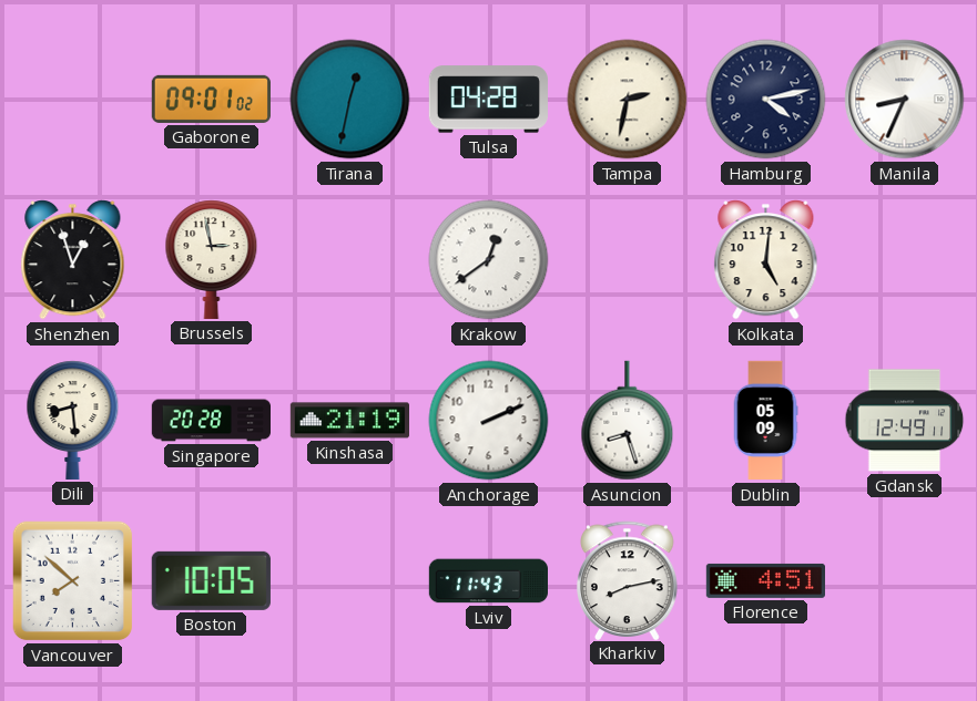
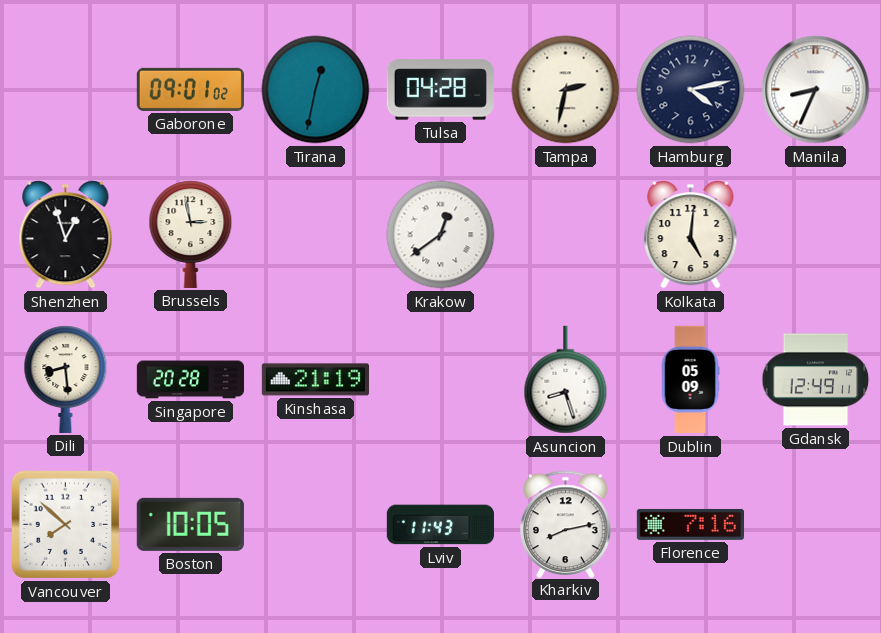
Anchorage: 2:11 -> none
Florence: 4:51 -> 7:16
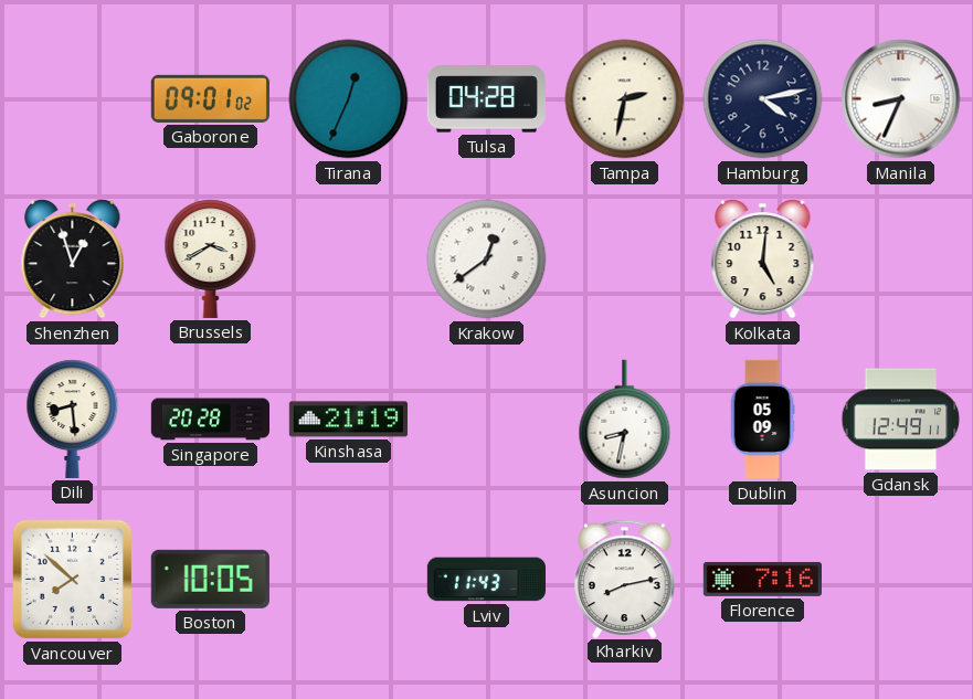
Tirana: 12:32 -> 12:34
Brussels: 2:58 -> 3:40
Asuncion: 8:27 -> 8:32
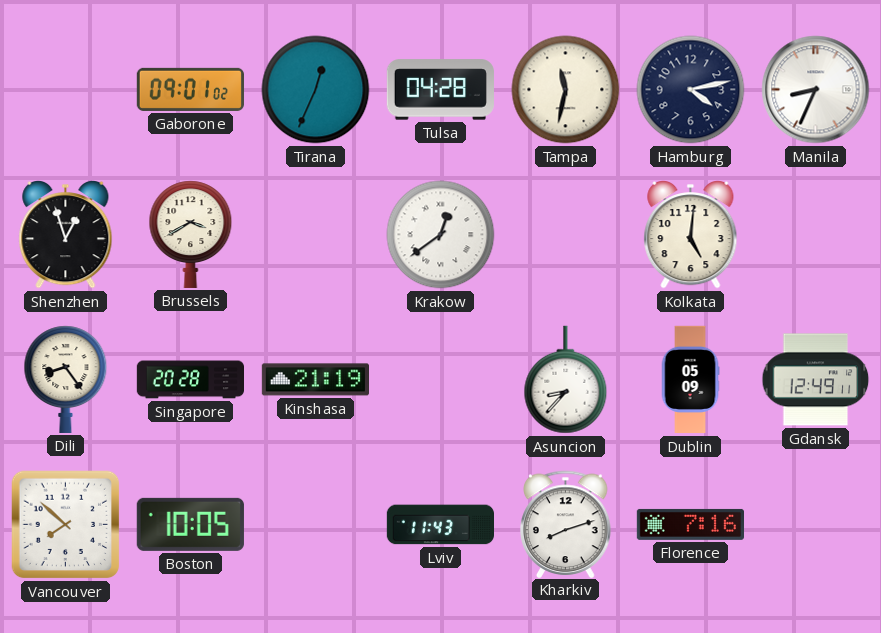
Tampa: 2:32 -> 11:32
Dili: 8:29 -> 8:24
Asuncion: 8:32 -> 8:37
Kharkiv: 8:13 -> 8:12
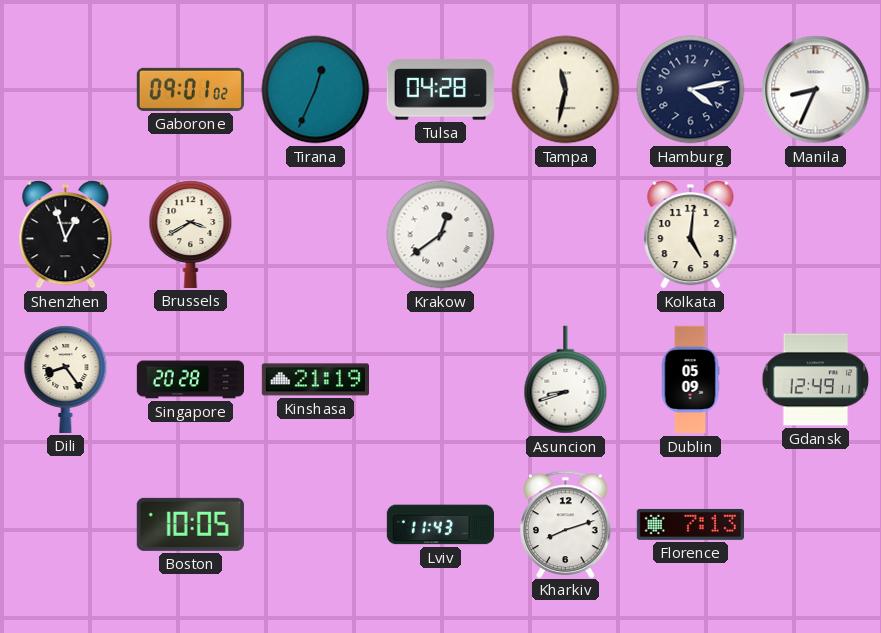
Asuncion: 8:37 -> 8:42
Vancouver: 7:52 -> none
Florence: 7:16 -> 7:13
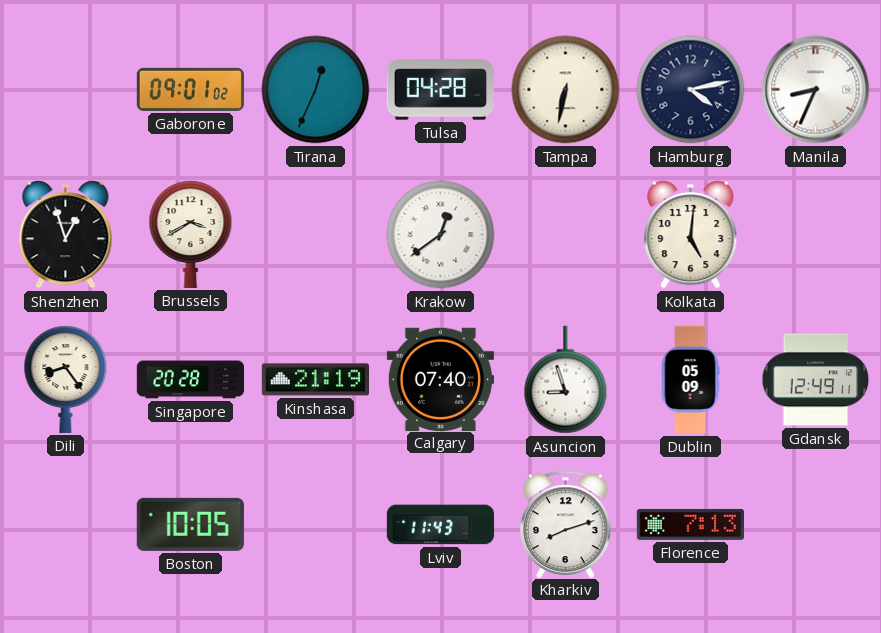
Tampa: 11:32 -> 6:32
Calgary: none -> 07:40
Asuncion: 8:42 -> 8:57
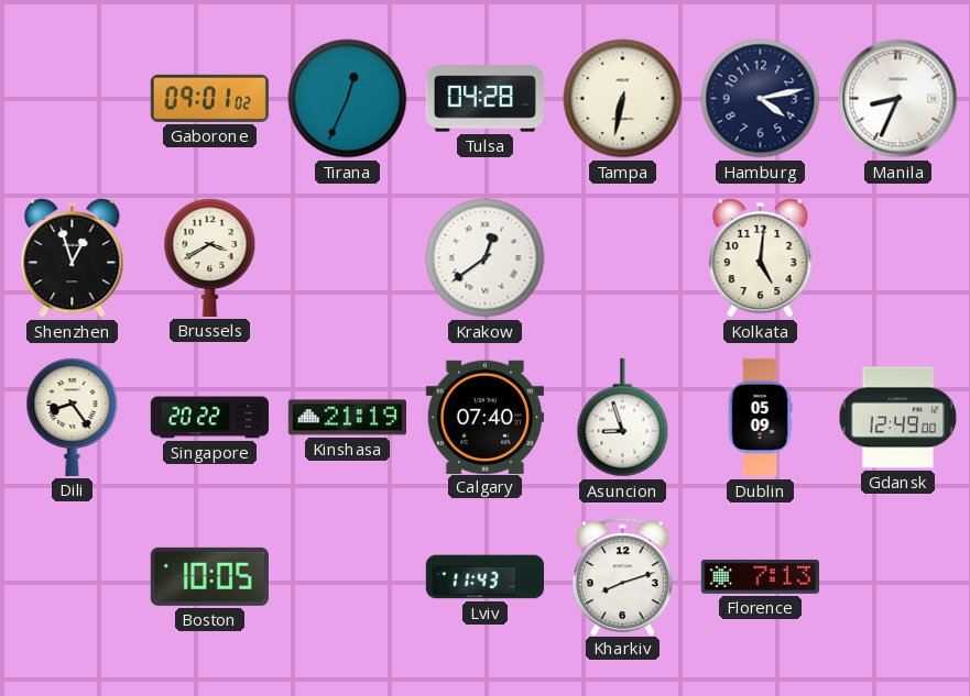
Singapore: 20:28 -> 20:22
Gdansk: 12:49:11 -> 12:49:00
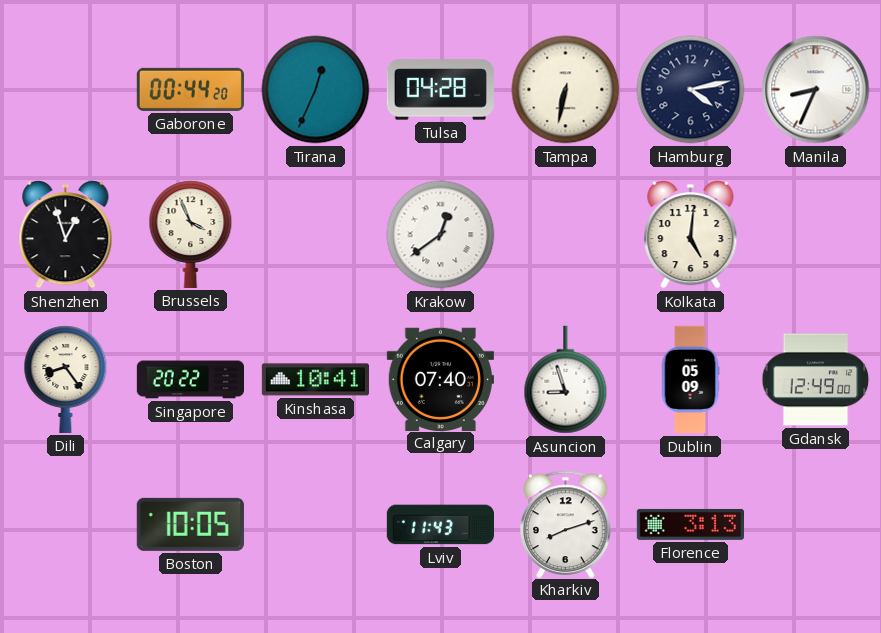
Gaborone: 09:01 -> 00:44
Brussels: 3:40 -> 3:56
Kinshasa: 21:19 -> 10:41
Florence: 7:13 -> 3:13
